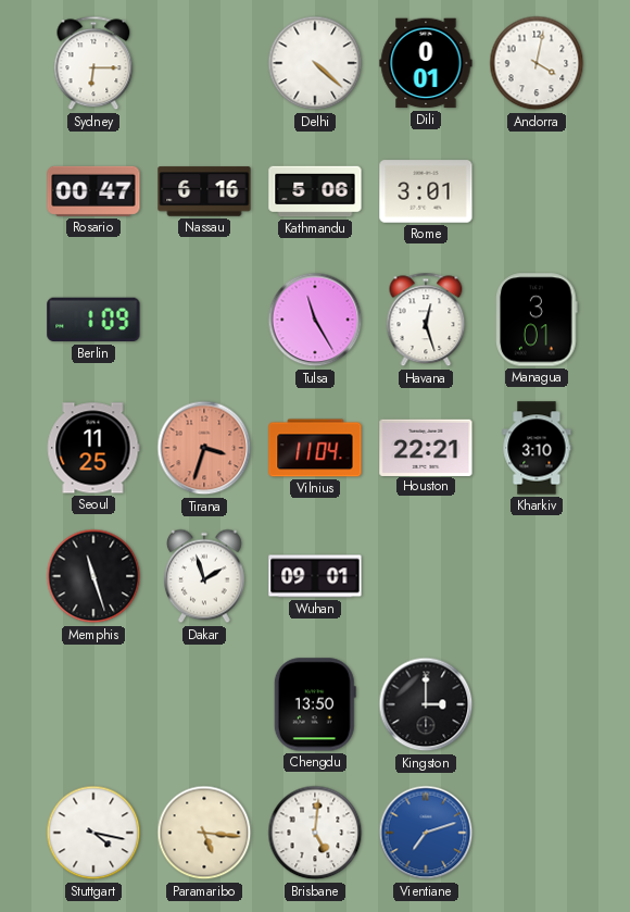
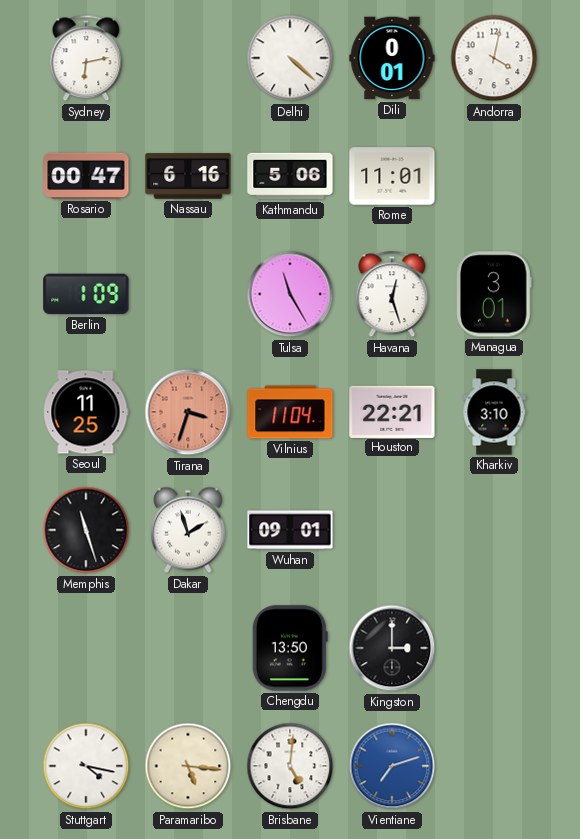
Sydney: 6:15 -> 6:13
Rome: 3:01 -> 11:01
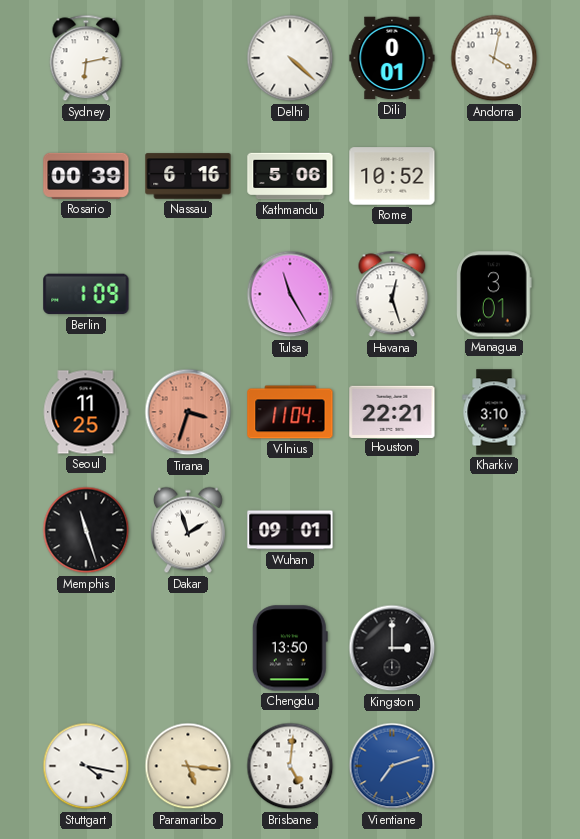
Rosario: 00:47 -> 00:39
Rome: 11:01 -> 10:52
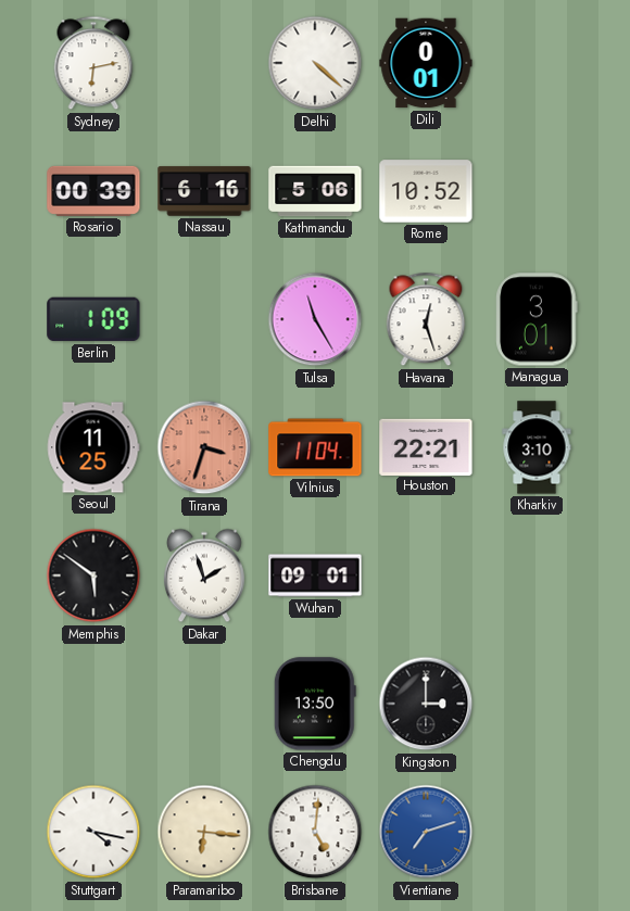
Andorra: 4:02 -> none
Memphis: 11:27 -> 5:51
Paramaribo: 5:16 -> 6:16
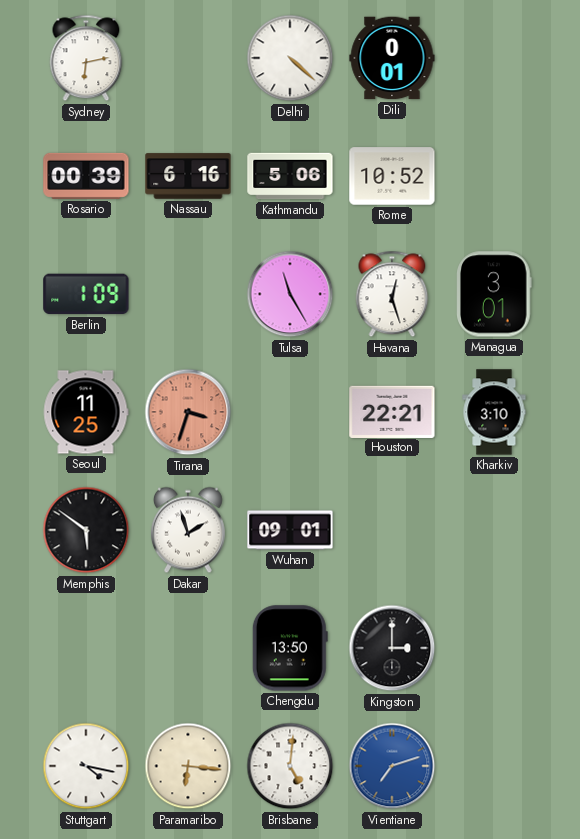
Vilnius: 11:04 -> none
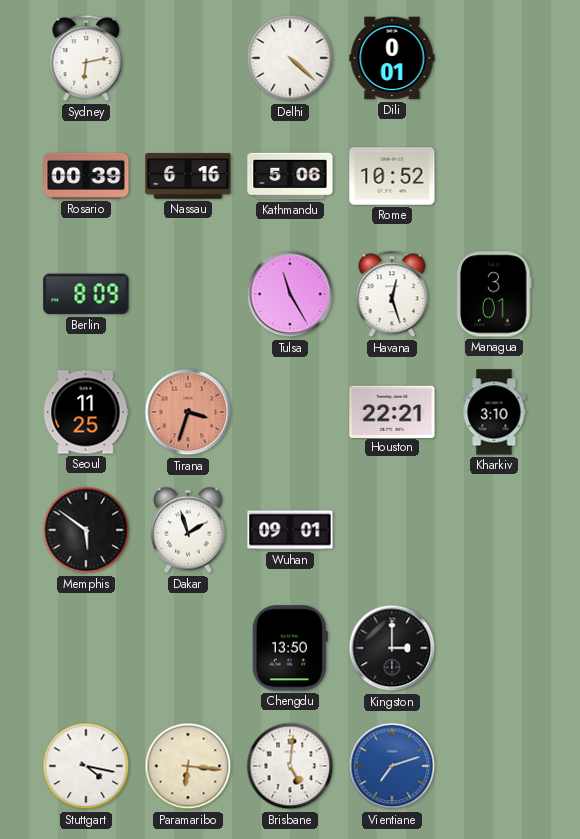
Berlin: 1:09 -> 8:09
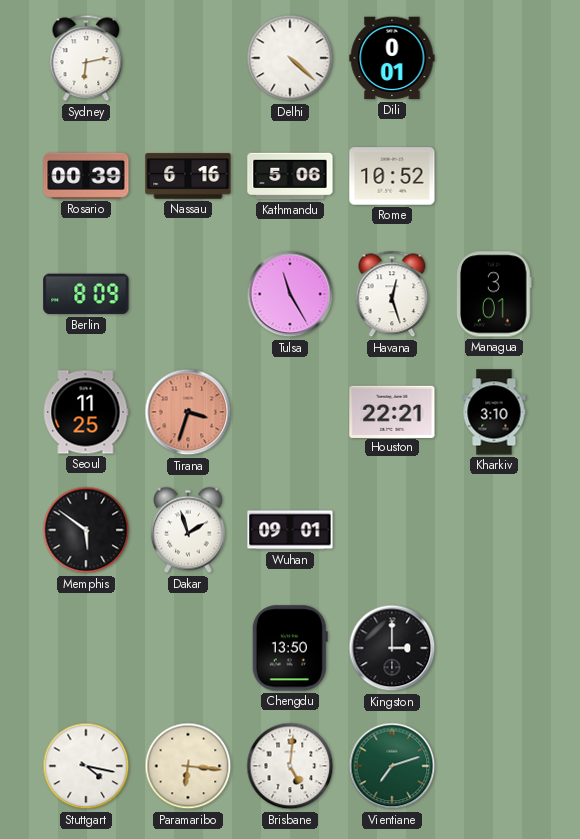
Vientiane dial: blue -> green
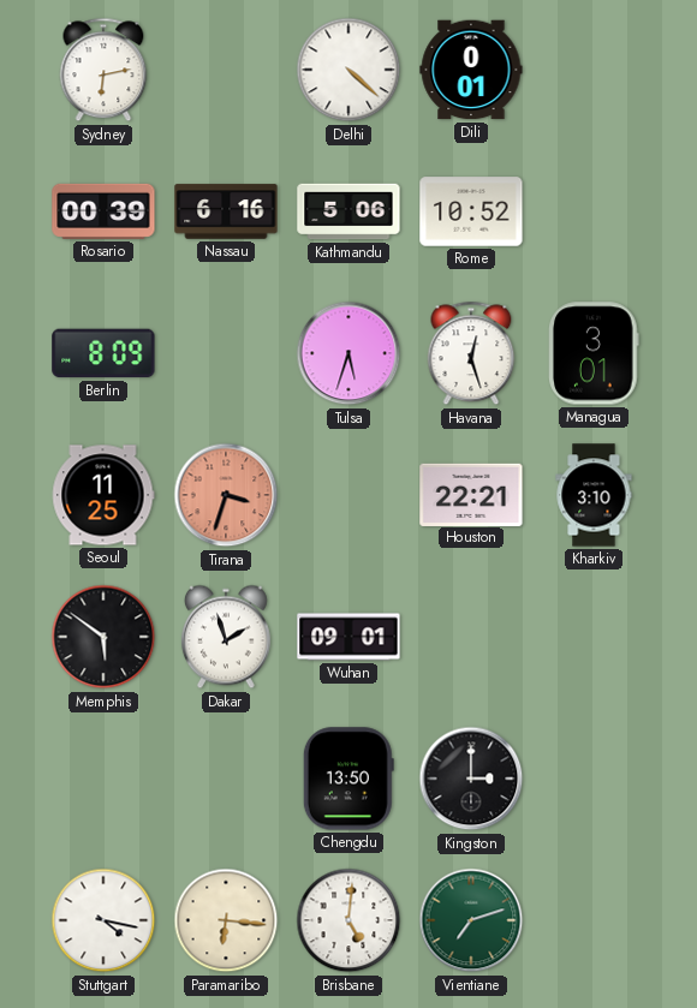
Tulsa: 11:25 -> 5:33
